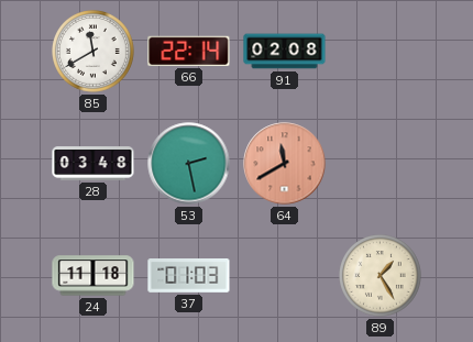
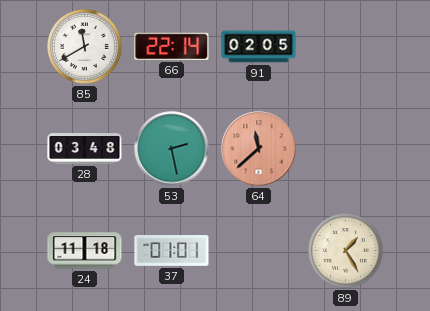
91: 02:08 -> 02:05
64: 11:40 -> 11:38
37: 01:03 -> 01:01
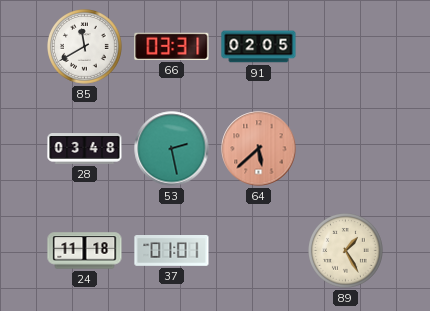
66: 22:14 -> 03:31
64: 11:38 -> 5:38
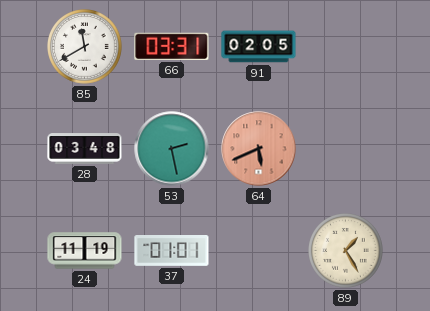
64: 5:38 -> 5:41
24: 11:18 -> 11:19
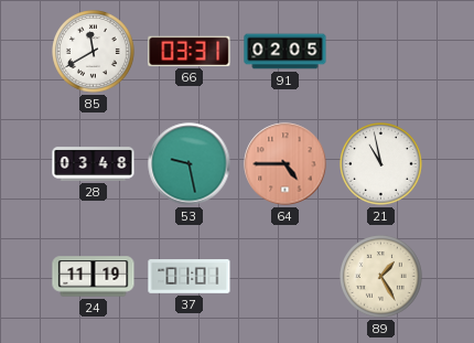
53: 2:28 -> 9:28
64: 5:41 -> 4:45
21: none -> 10:58
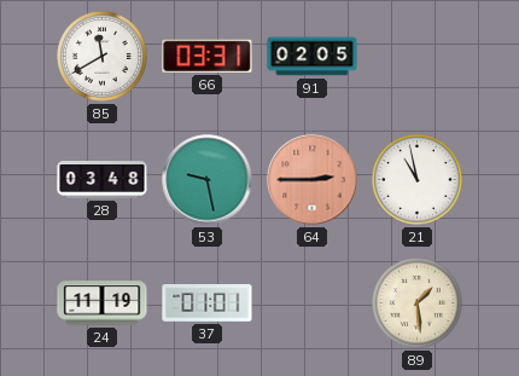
64: 4:45 -> 2:45
89: 1:25 -> 1:29
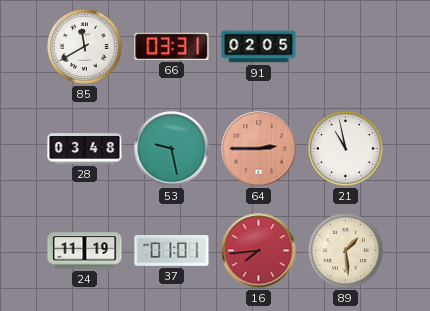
16: none -> 7:44
